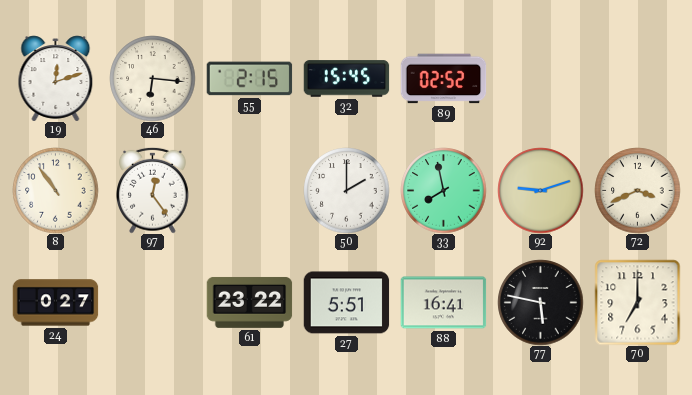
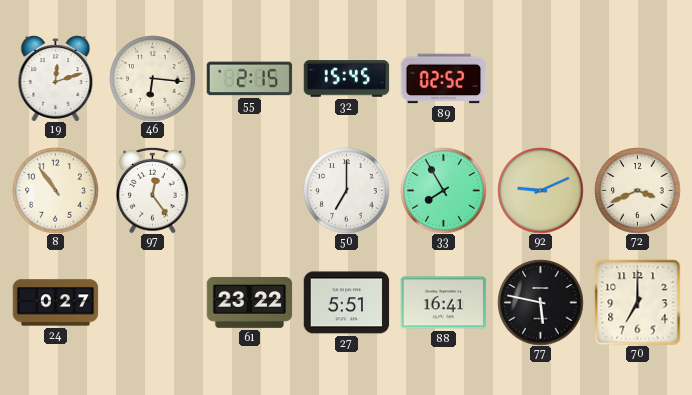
50: 2:00 -> 7:00
33: 7:58 -> 7:55
92: 9:12 -> 9:11
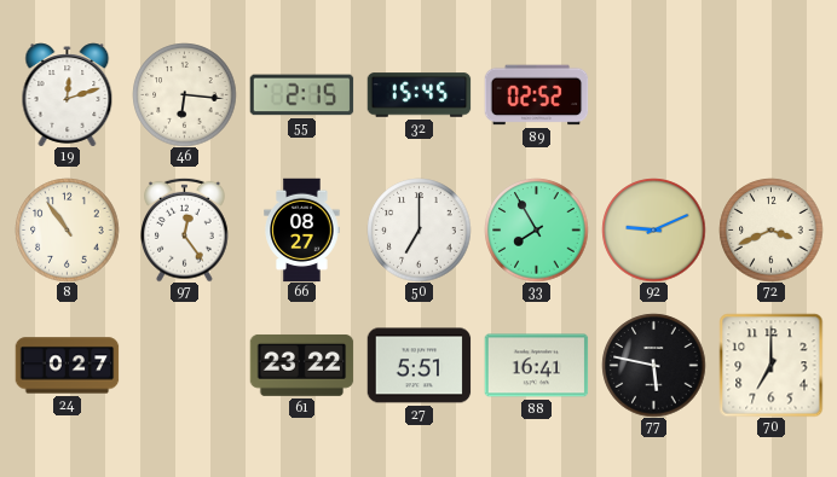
66: none -> 08:27
